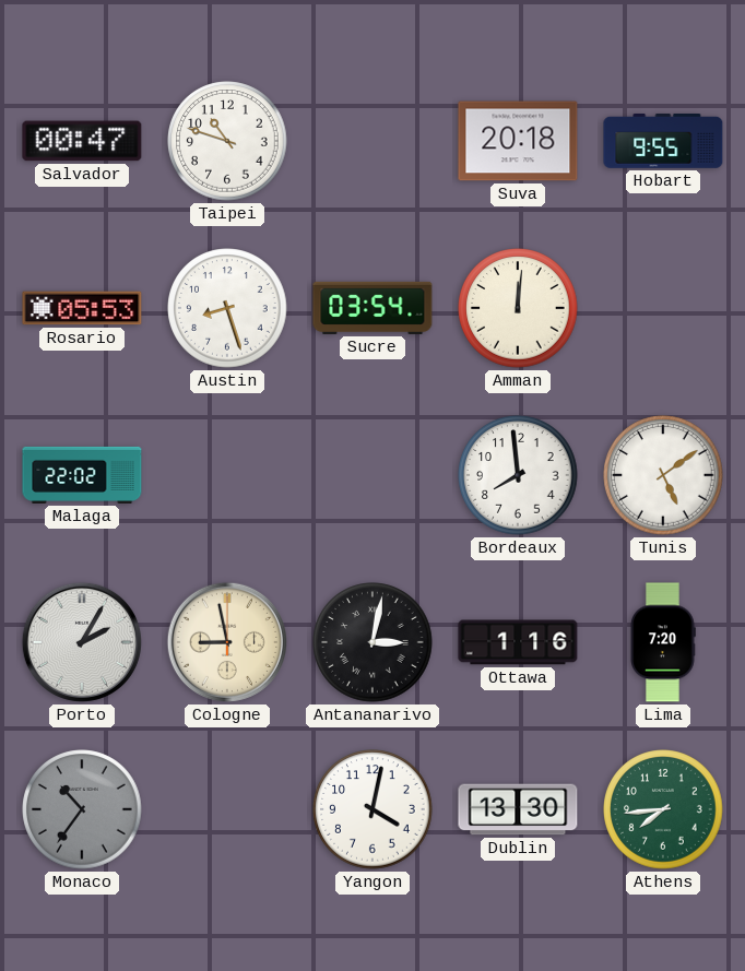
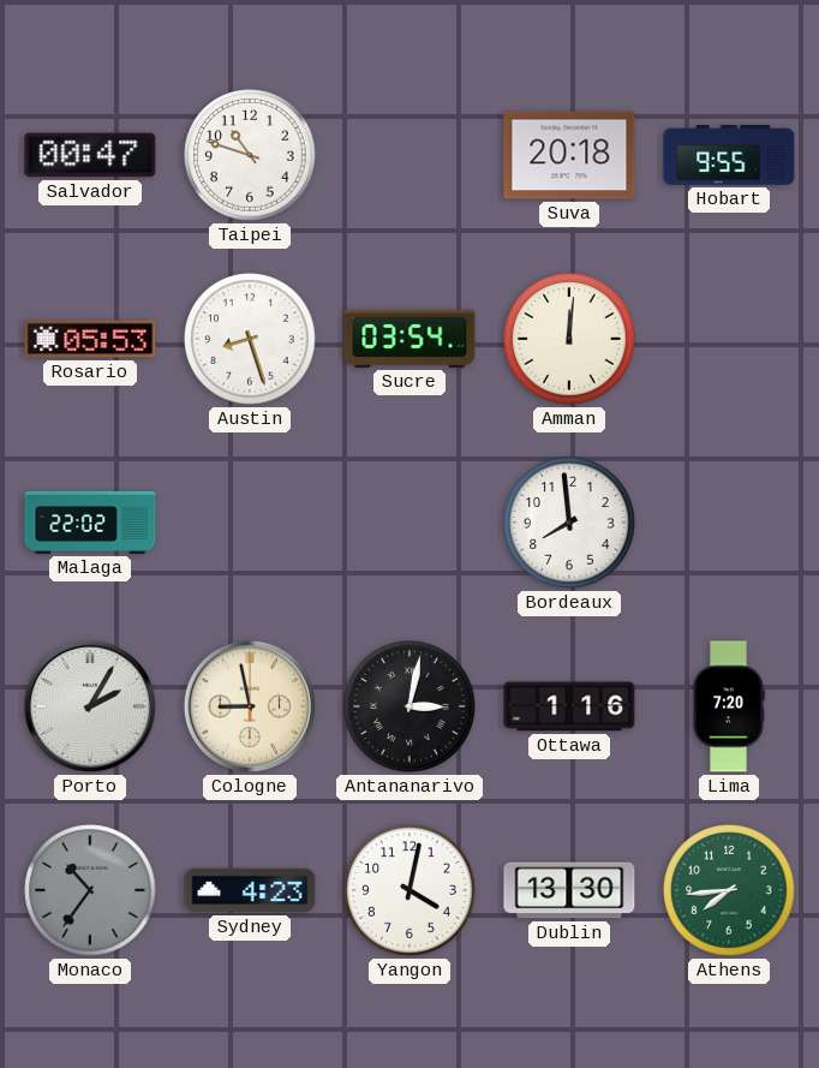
Tunis: 5:09 -> none
Sydney: none -> 4:23
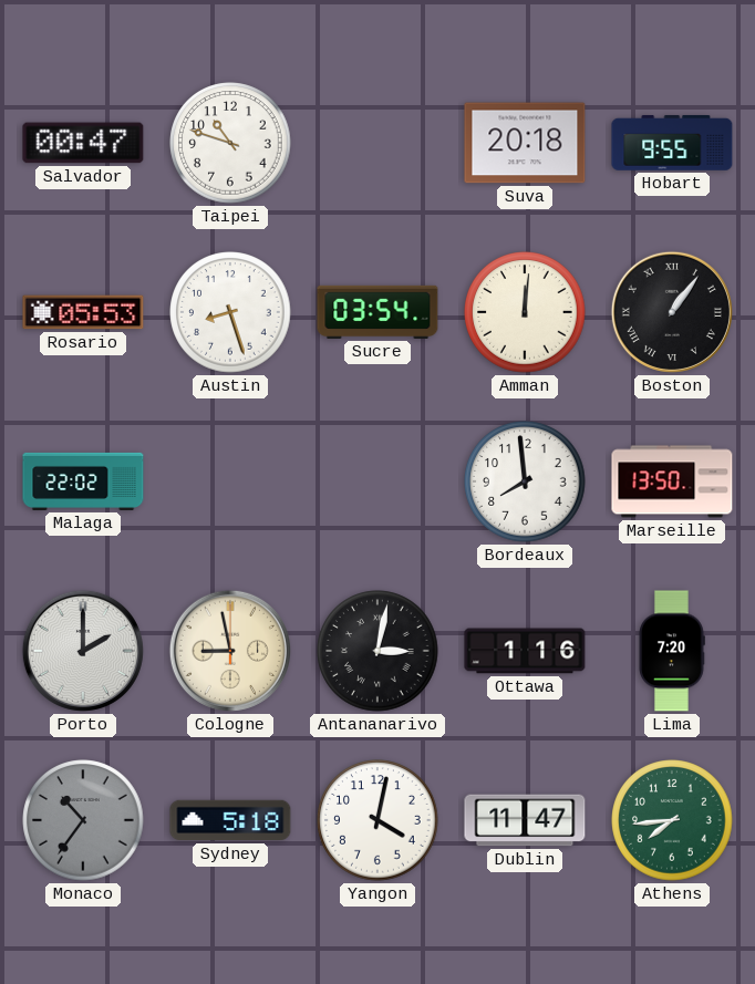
Boston: none -> 1:06
Marseille: none -> 13:50
Porto: 2:05 -> 2:00
Sydney: 4:23 -> 5:18
Dublin: 13:30 -> 11:47
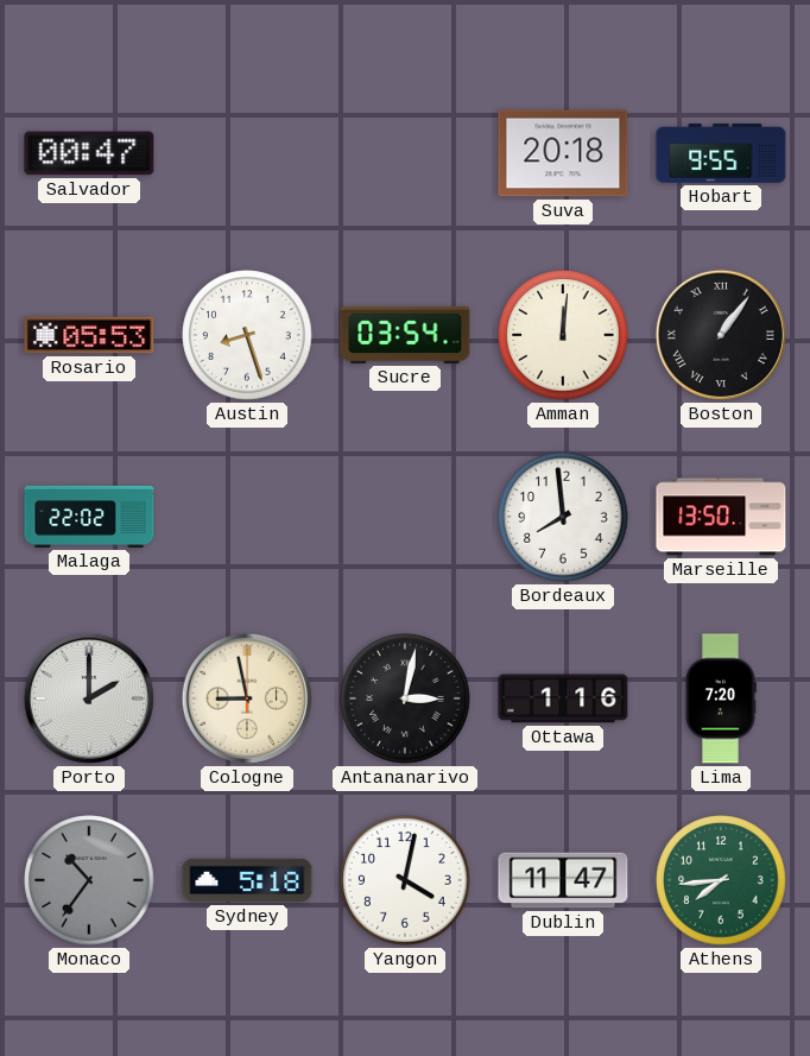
Taipei: 10:48 -> none
